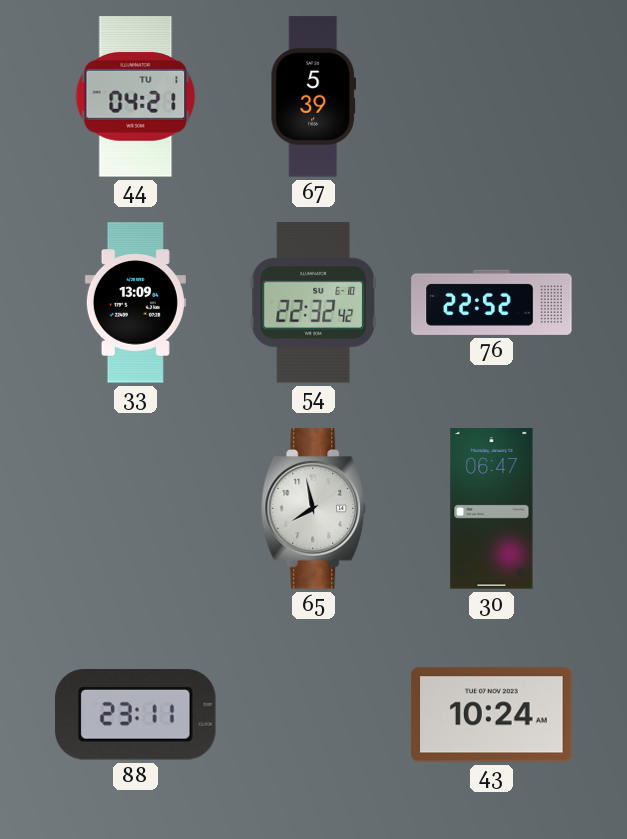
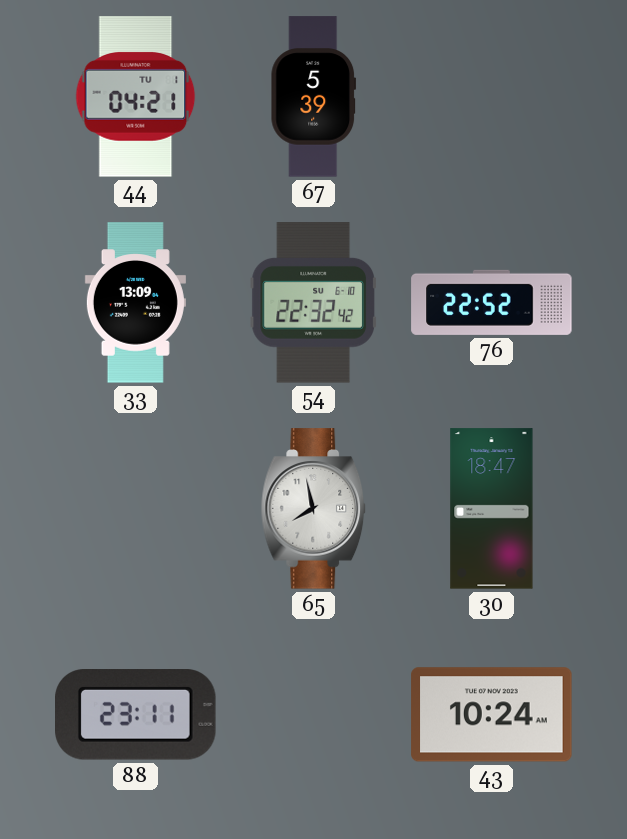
30: 06:47 -> 18:47
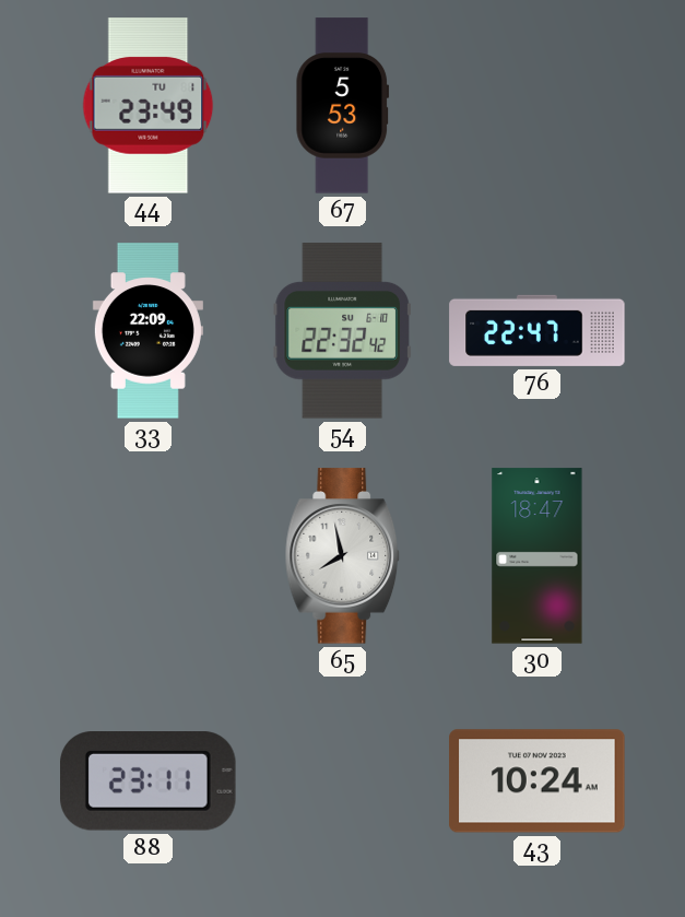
44: 04:21 -> 23:49
67: 5:39 -> 5:53
33: 13:09 -> 22:09
76: 22:52 -> 22:47
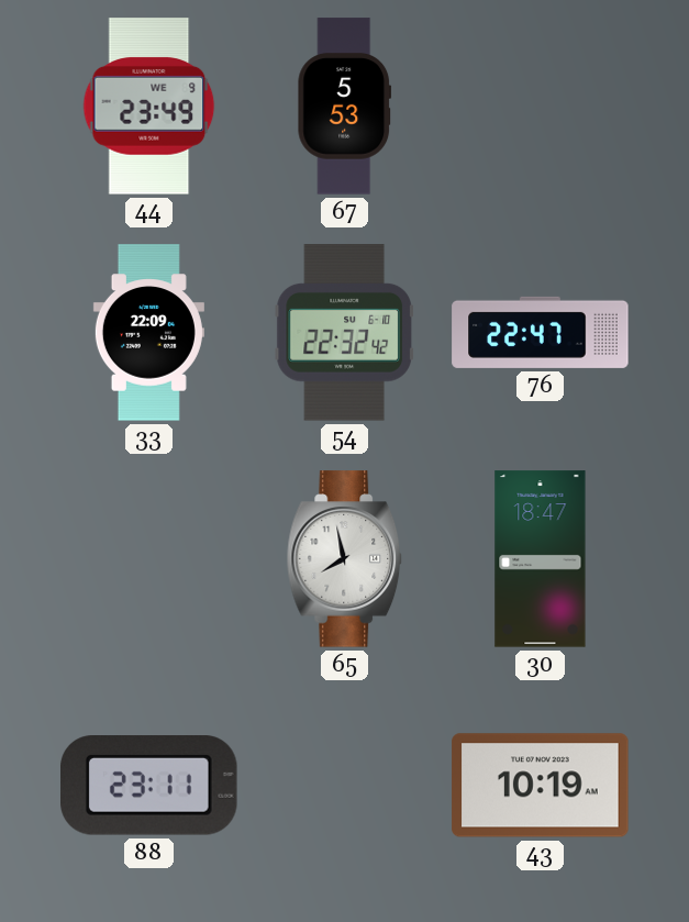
44 date: TU 1 -> WE 9
43: 10:24 -> 10:19
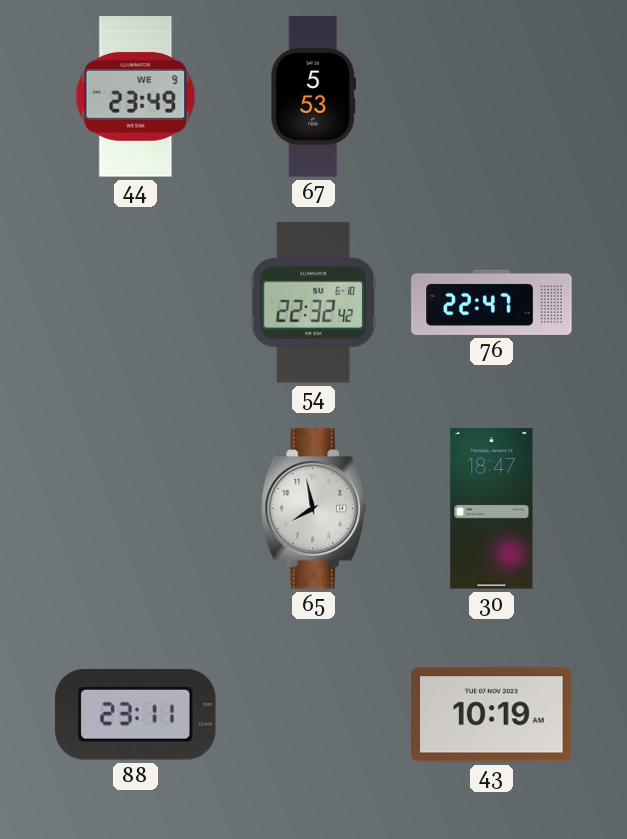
33: 22:09 -> none
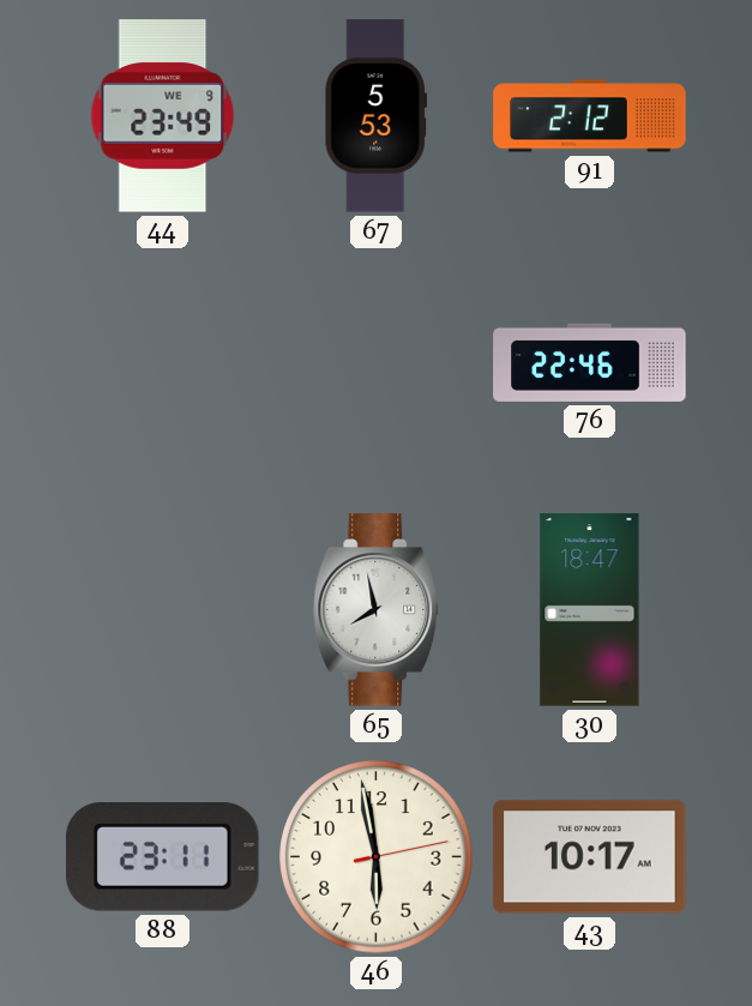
91: none -> 2:12
54: 22:32 -> none
76: 22:47 -> 22:46
46: none -> 5:58
43: 10:19 -> 10:17
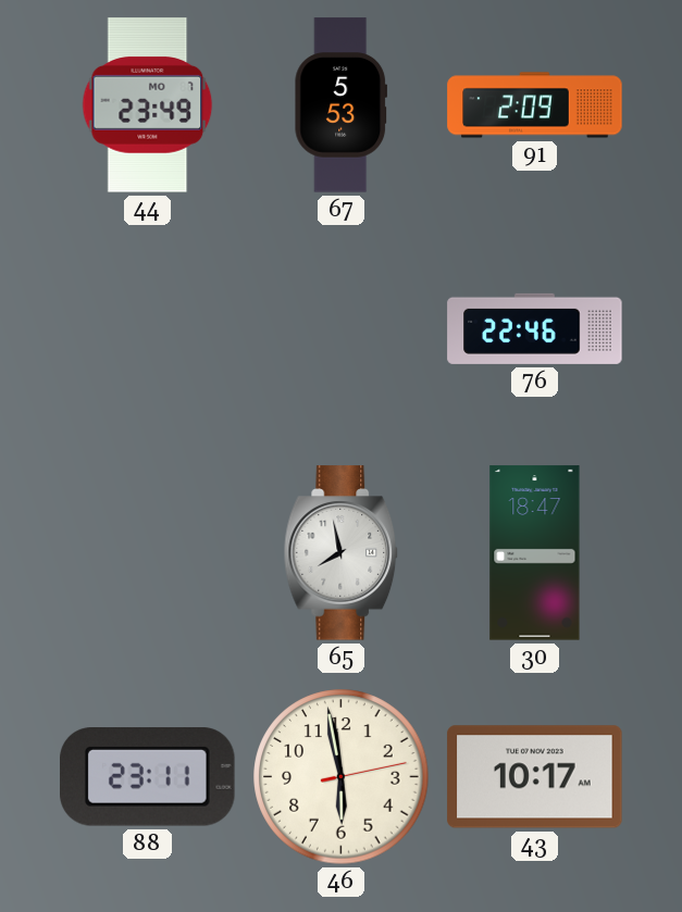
44 date: WE 9 -> MO 7
91: 2:12 -> 2:09
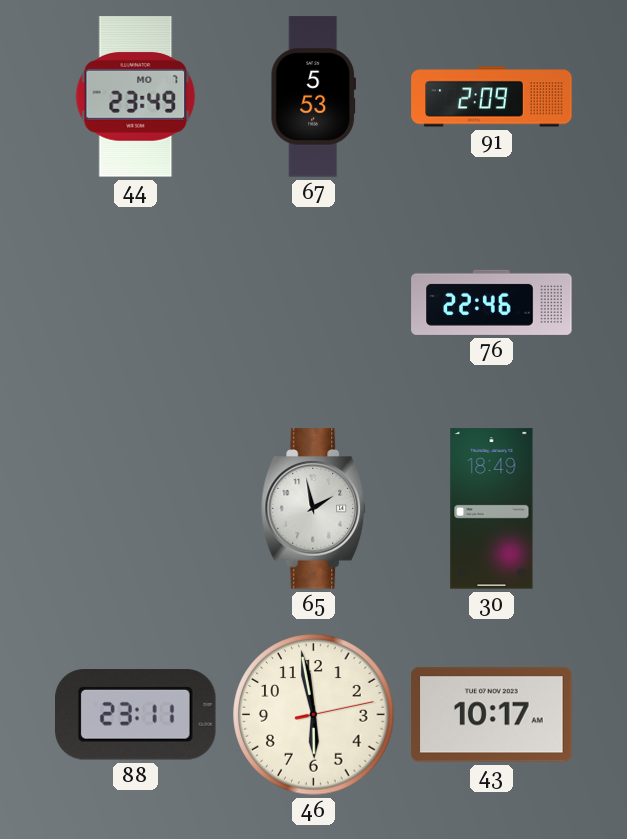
65: 7:58 -> 1:58
30: 18:47 -> 18:49
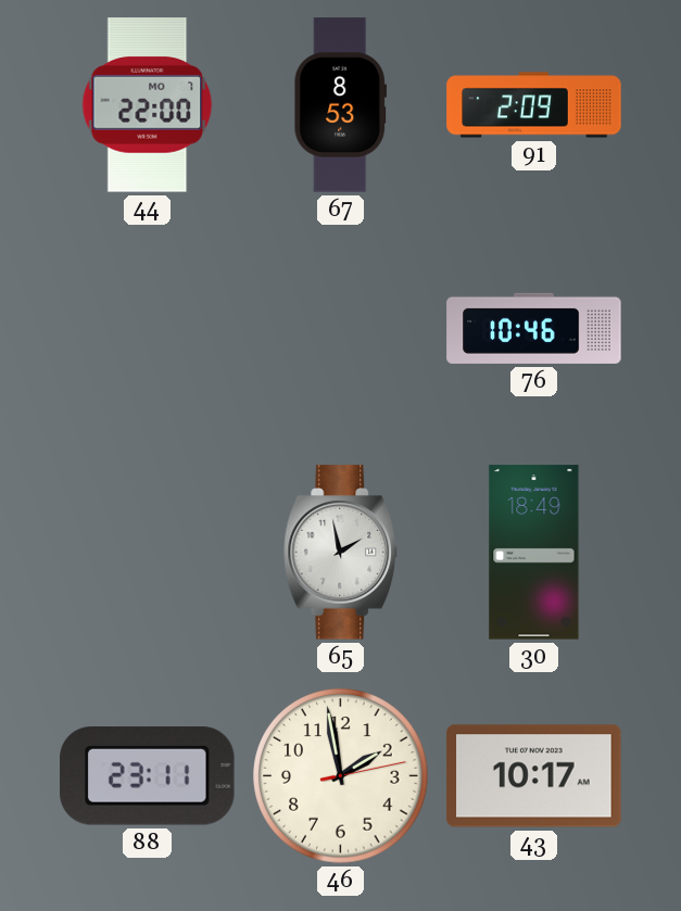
44: 23:49 -> 22:00
67: 5:53 -> 8:53
76: 22:46 -> 10:46
46: 5:58 -> 1:58
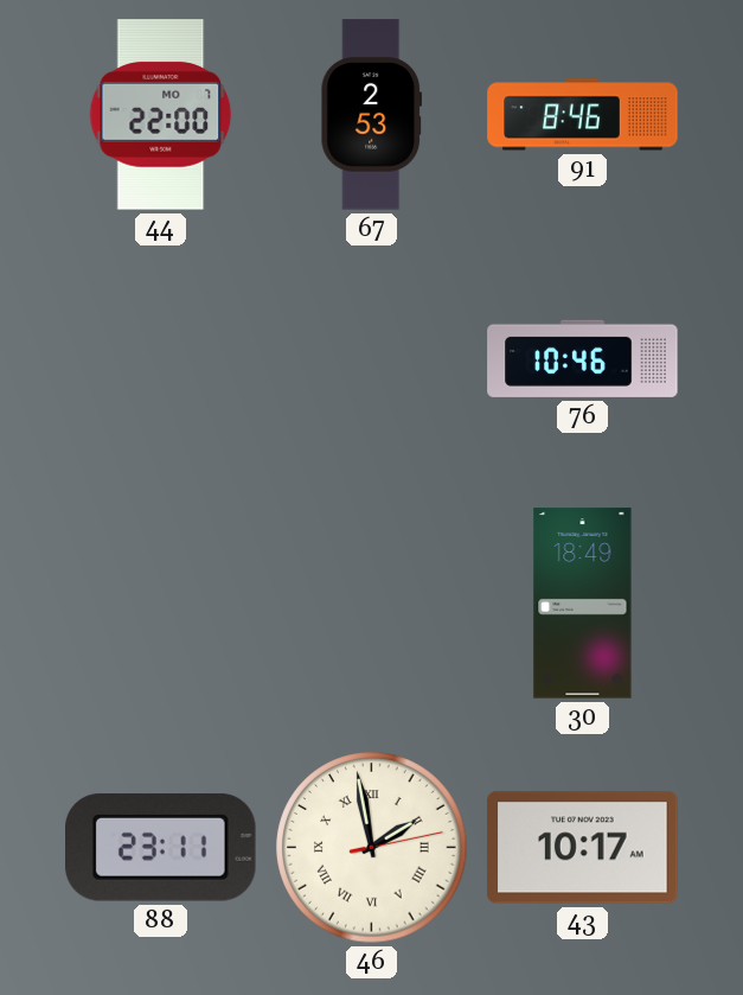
67: 8:53 -> 2:53
91: 2:09 -> 8:46
65: 1:58 -> none
46 numerals: Arabic -> Roman
